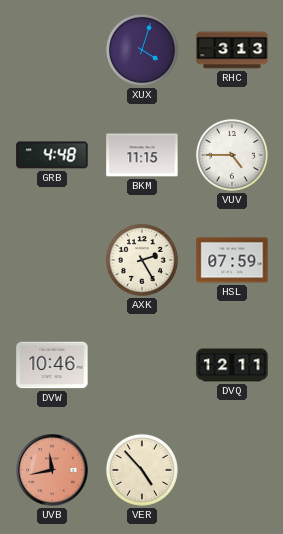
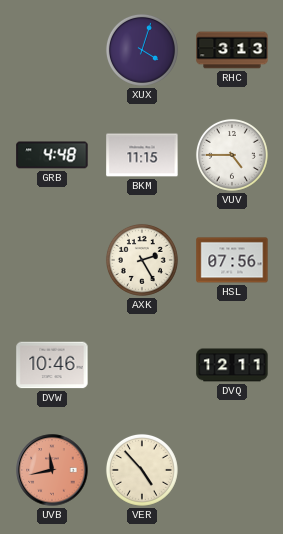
HSL: 07:59 -> 07:56
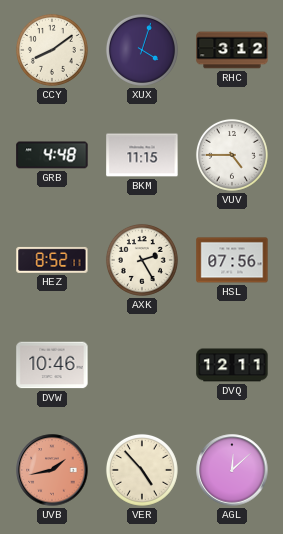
CCY: none -> 8:09
RHC: 3:13 -> 3:12
HEZ: none -> 8:52
UVB: 11:43 -> 1:43
AGL: none -> 12:08
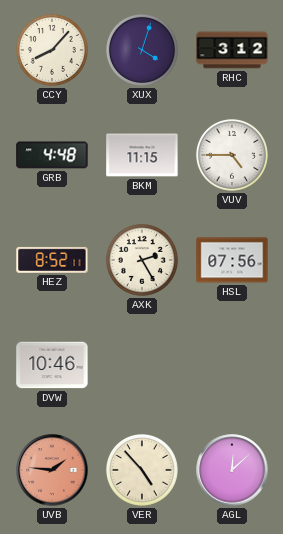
CCY: 8:09 -> 8:07
DVQ: 12:11 -> none
UVB: 1:43 -> 1:46
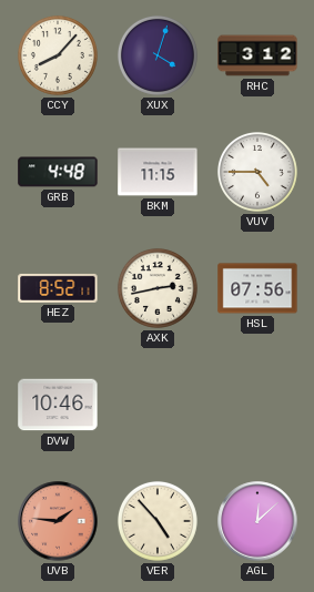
AXK: 2:25 -> 2:43
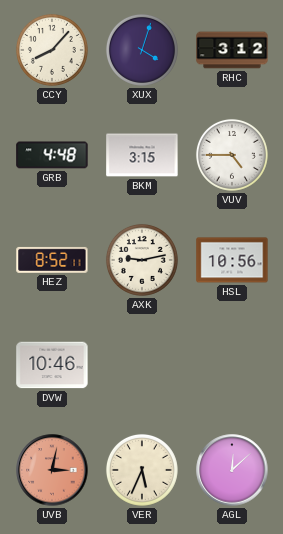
BKM: 11:15 -> 3:15
AXK: 2:43 -> 9:13
HSL: 07:56 -> 10:56
UVB: 1:46 -> 3:02
VER: 4:53 -> 5:34
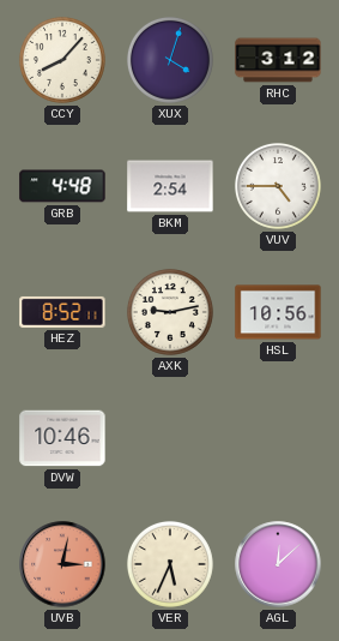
BKM: 3:15 -> 2:54
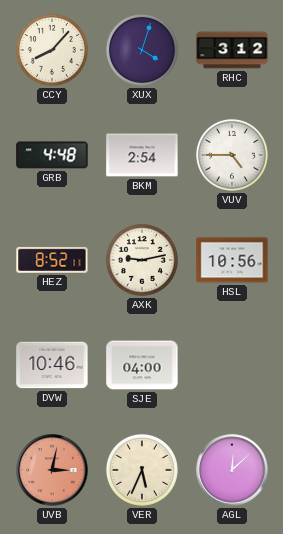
SJE: none -> 04:00
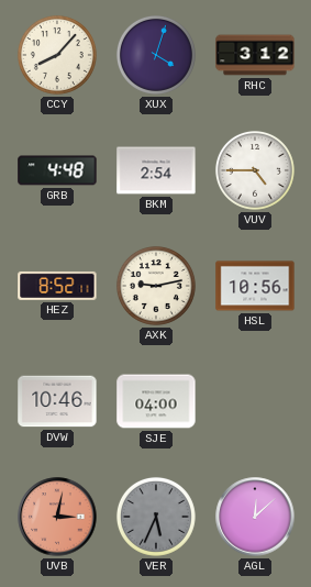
VER dial: cream -> grey
